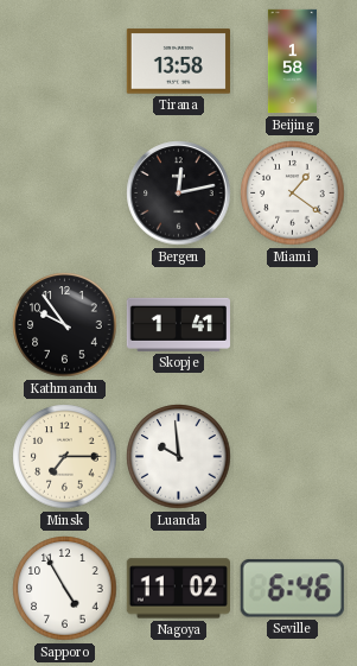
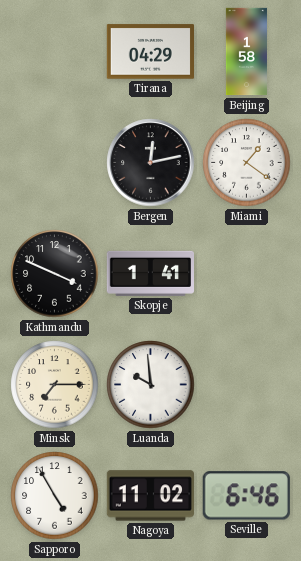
Tirana: 13:58 -> 04:29
Kathmandu: 9:54 -> 3:49
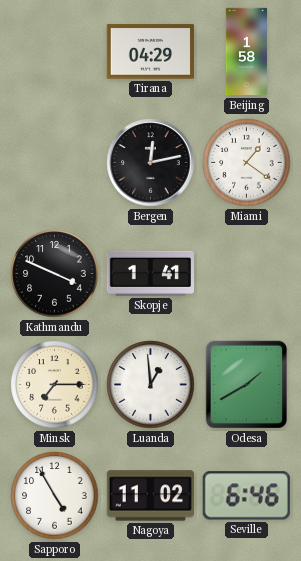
Luanda: 9:59 -> 12:59
Odesa: none -> 1:40
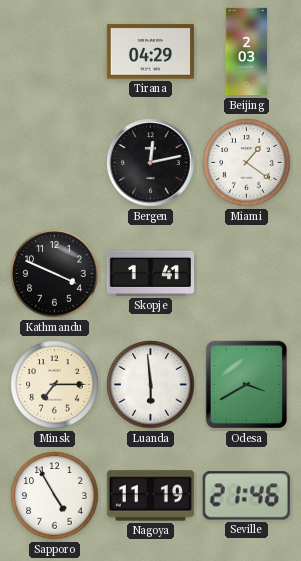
Beijing: 1:58 -> 2:03
Luanda: 12:59 -> 5:59
Odesa: 1:40 -> 3:40
Nagoya: 11:02 -> 11:19
Seville: 6:46 -> 21:46
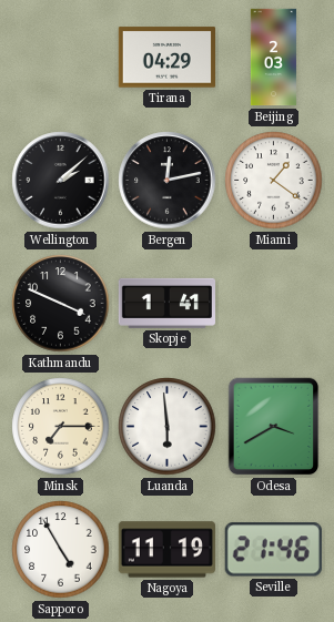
Wellington: none -> 2:08
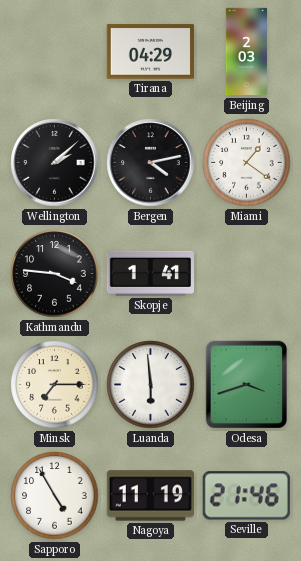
Bergen: 12:13 -> 4:13
Kathmandu: 3:49 -> 3:46
Odesa: 3:40 -> 3:42
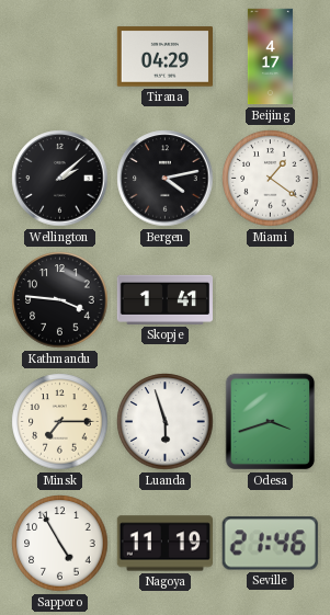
Beijing: 2:03 -> 4:17
Luanda: 5:59 -> 5:57
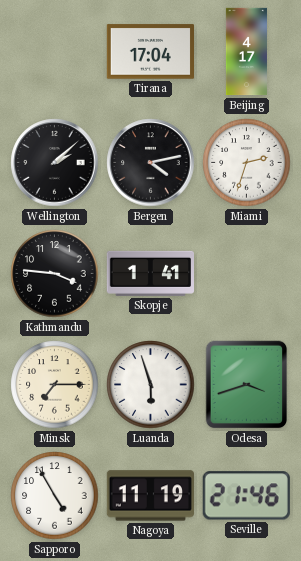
Tirana: 04:29 -> 17:04
Miami: 1:21 -> 2:33
